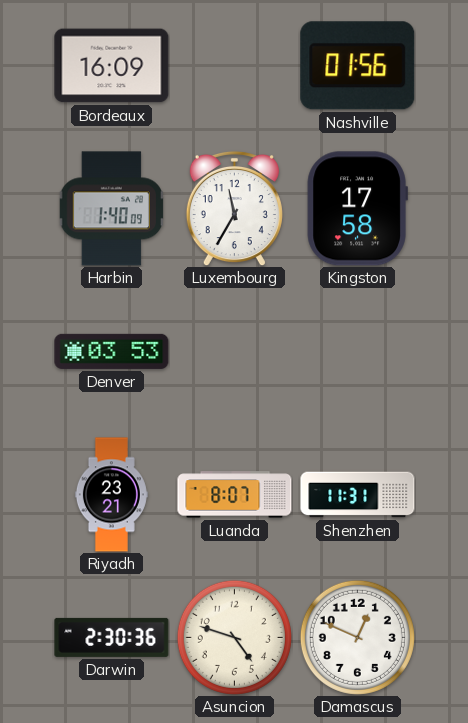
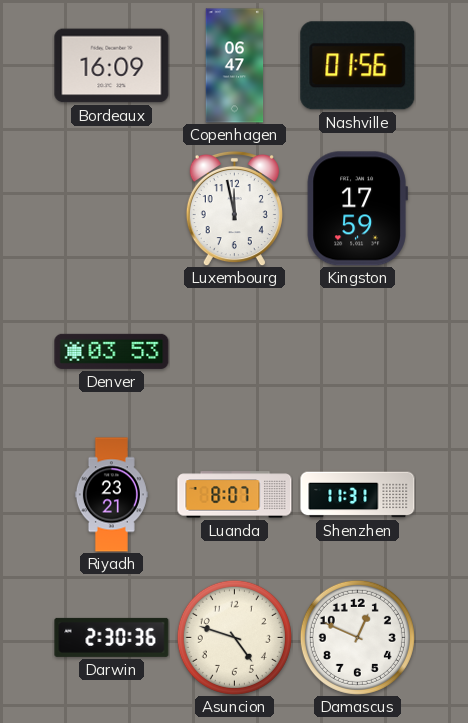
Copenhagen: none -> 06:47
Harbin: 1:40 -> none
Luxembourg: 11:35 -> 11:58
Kingston: 17:58 -> 17:59
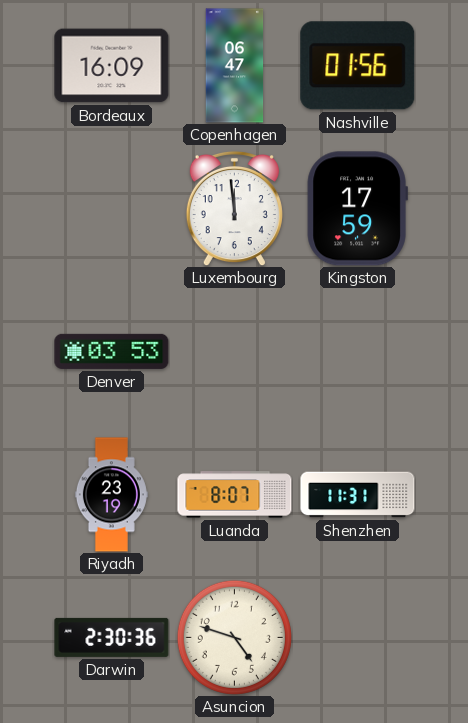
Luxembourg: 11:58 -> 11:59
Riyadh: 23:21 -> 23:19
Damascus: 12:49 -> none
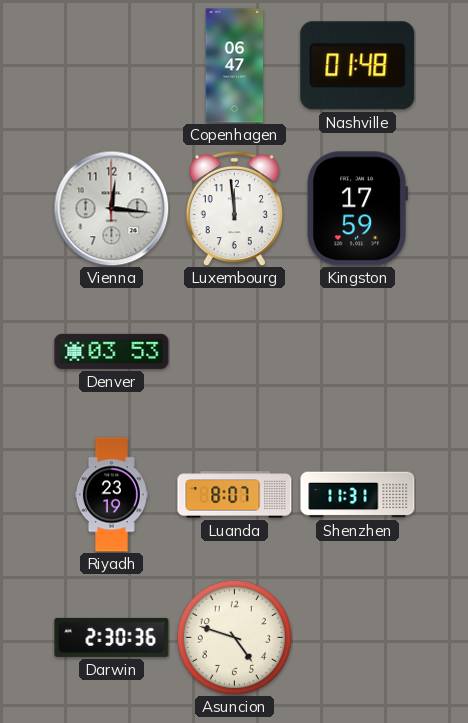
Bordeaux: 16:09 -> none
Nashville: 01:56 -> 01:48
Vienna: none -> 12:16
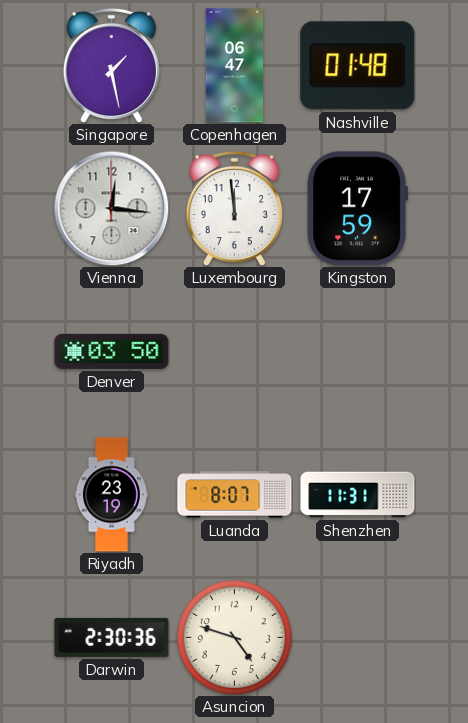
Singapore: none -> 1:28
Denver: 03:53 -> 03:50
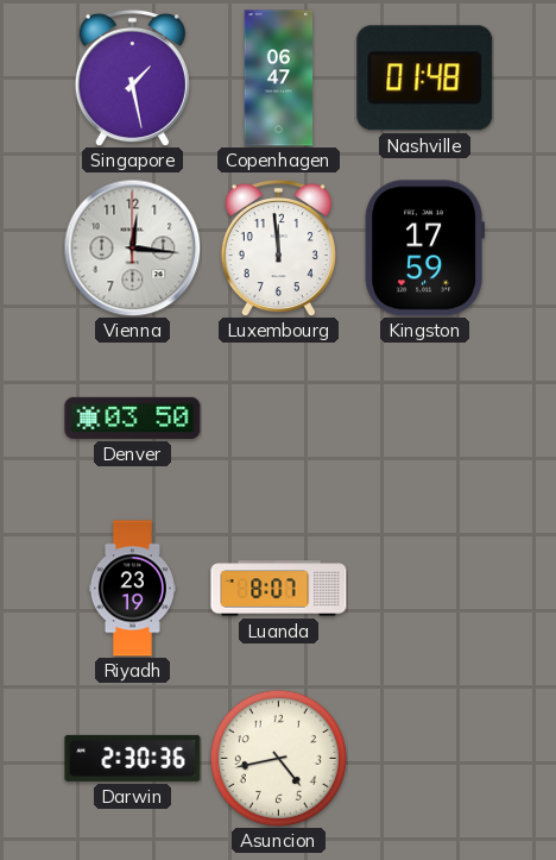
Shenzhen: 11:31 -> none
Asuncion: 4:48 -> 4:43
